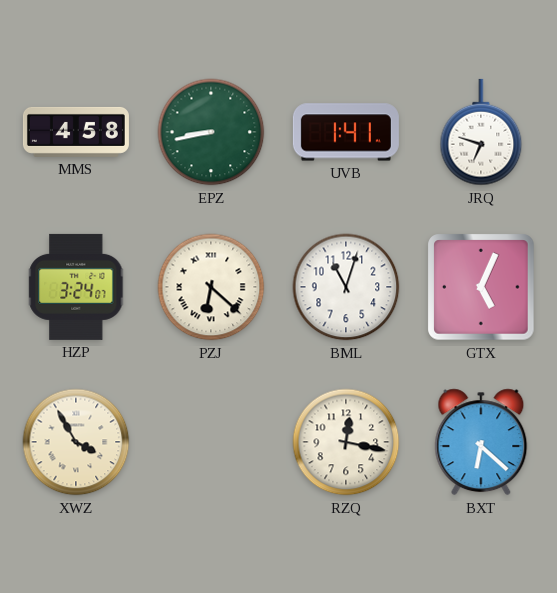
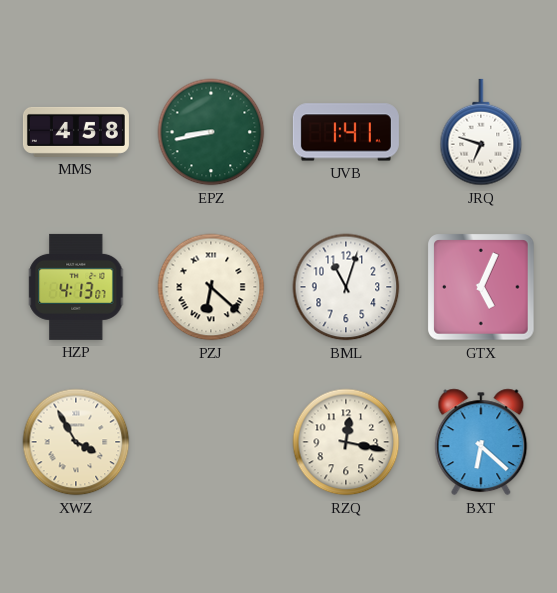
HZP: 3:24 -> 4:13
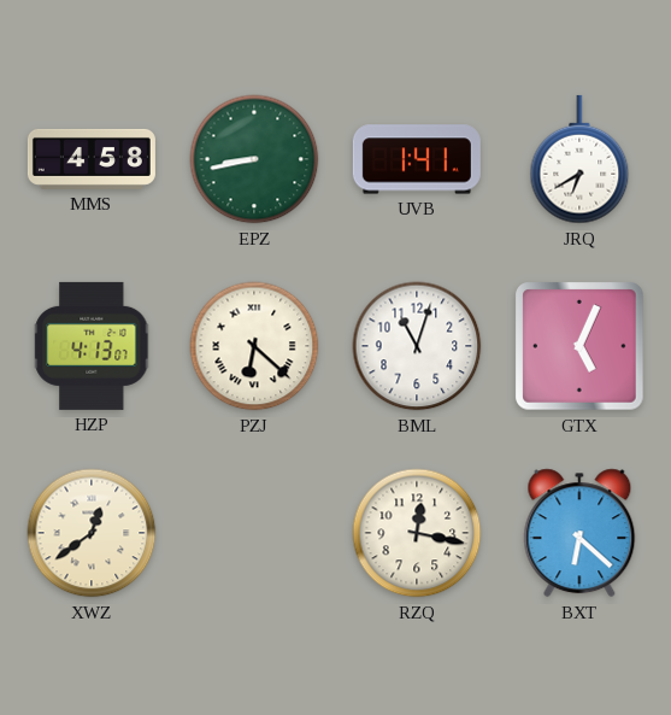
JRQ: 6:48 -> 6:40
XWZ: 3:55 -> 12:39
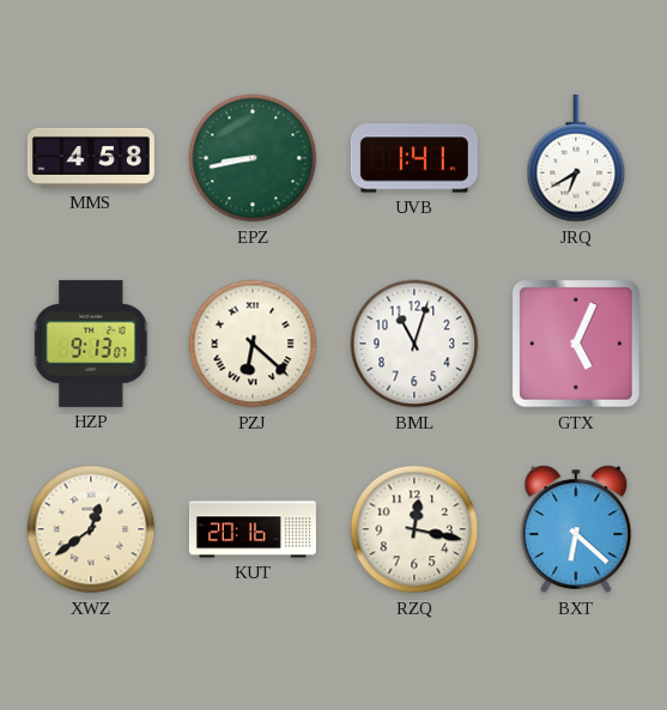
HZP: 4:13 -> 9:13
KUT: none -> 20:16
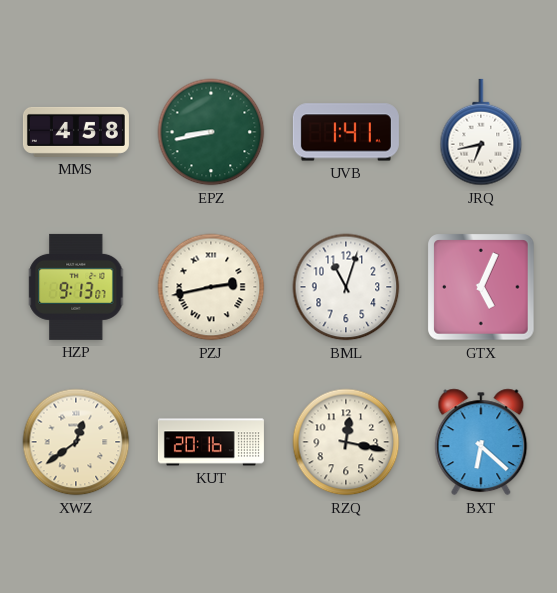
JRQ: 6:40 -> 6:43
PZJ: 6:22 -> 2:43
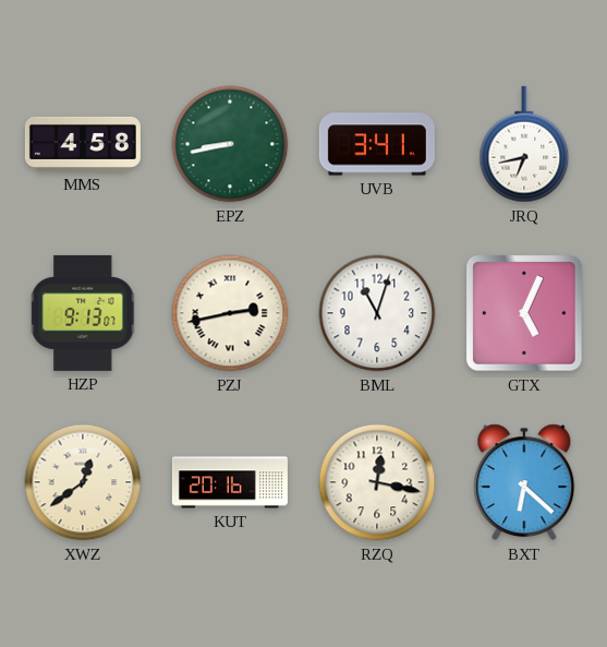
UVB: 1:41 -> 3:41
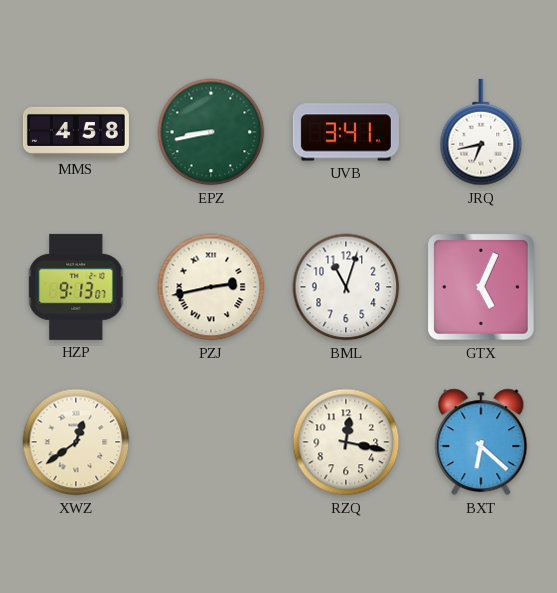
KUT: 20:16 -> none
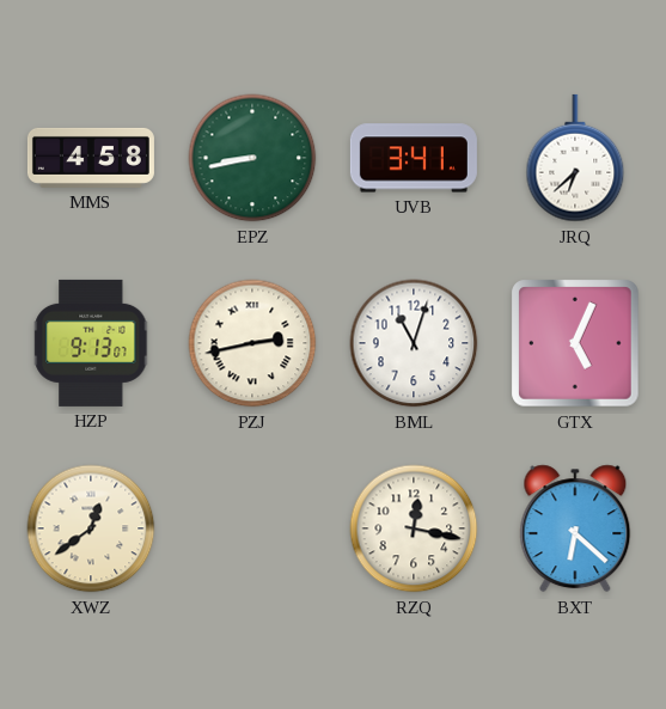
JRQ: 6:43 -> 6:38
